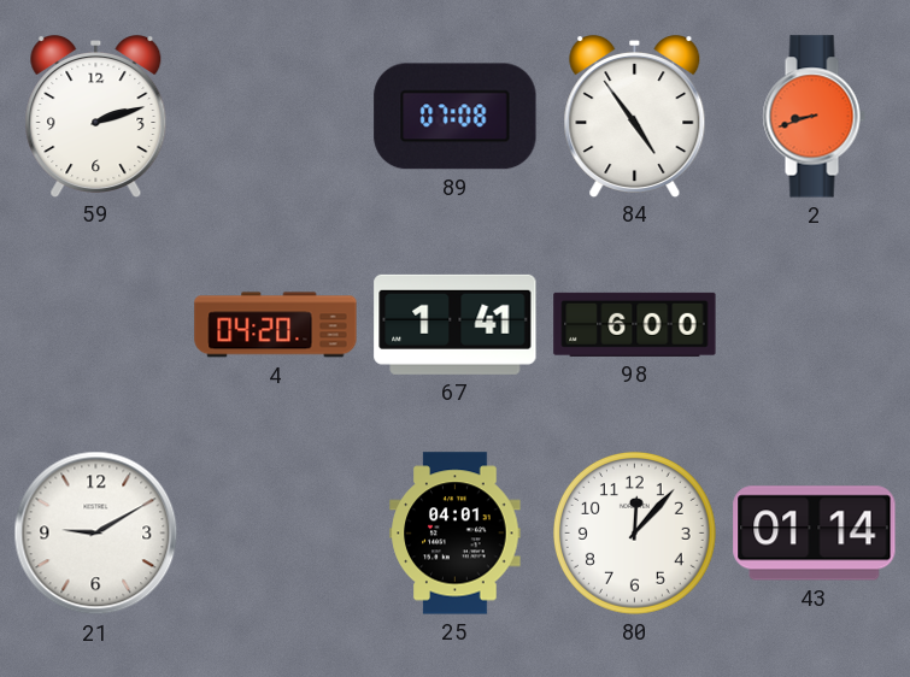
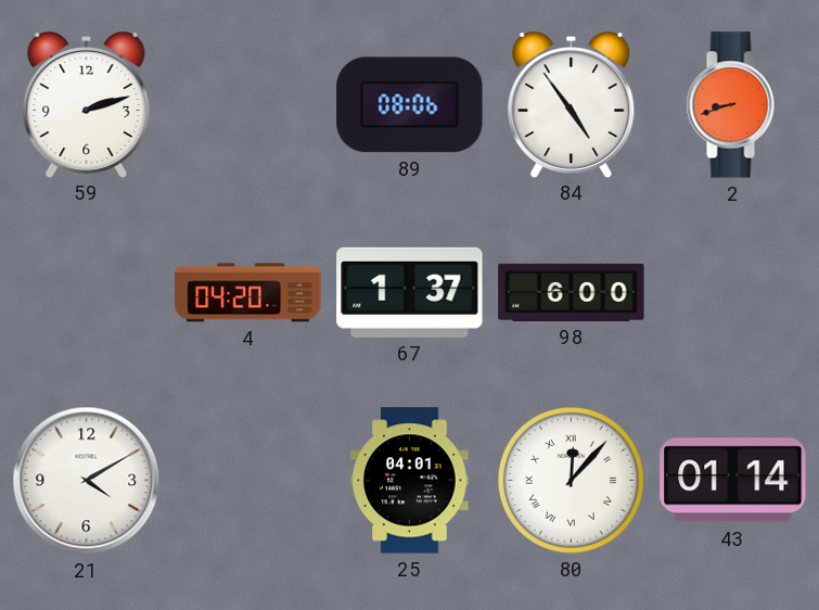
89: 07:08 -> 08:06
67: 1:41 -> 1:37
21: 9:10 -> 4:10
80 numerals: Arabic -> Roman
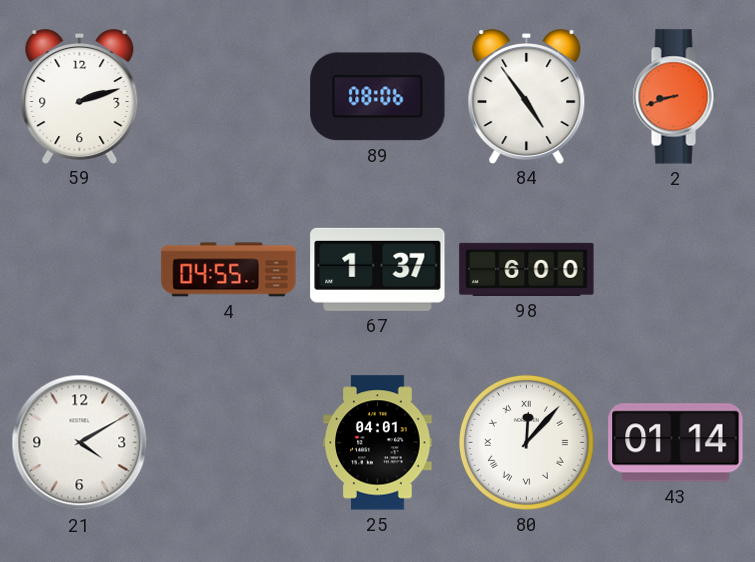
4: 04:20 -> 04:55
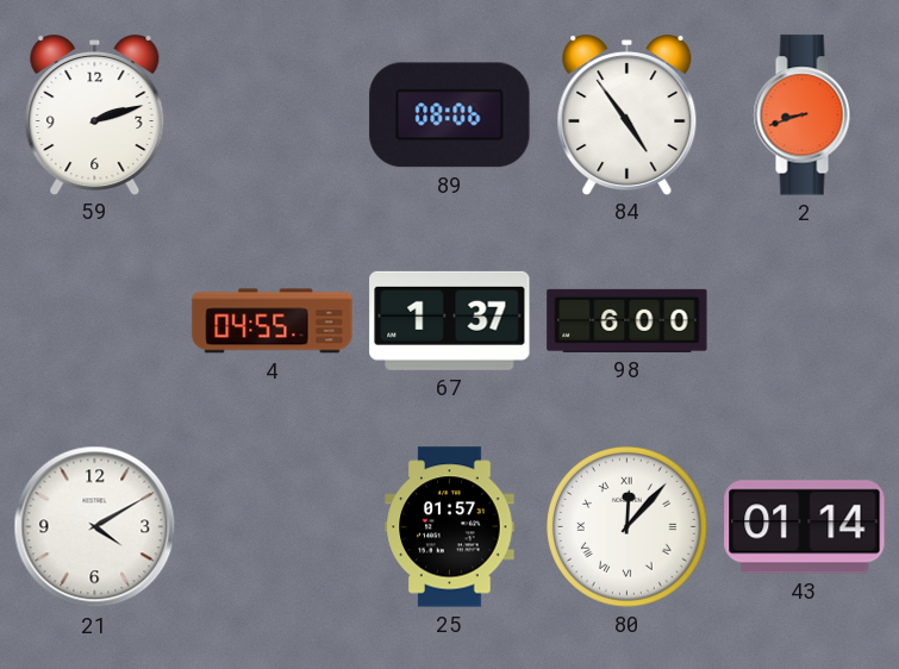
25: 04:01 -> 01:57
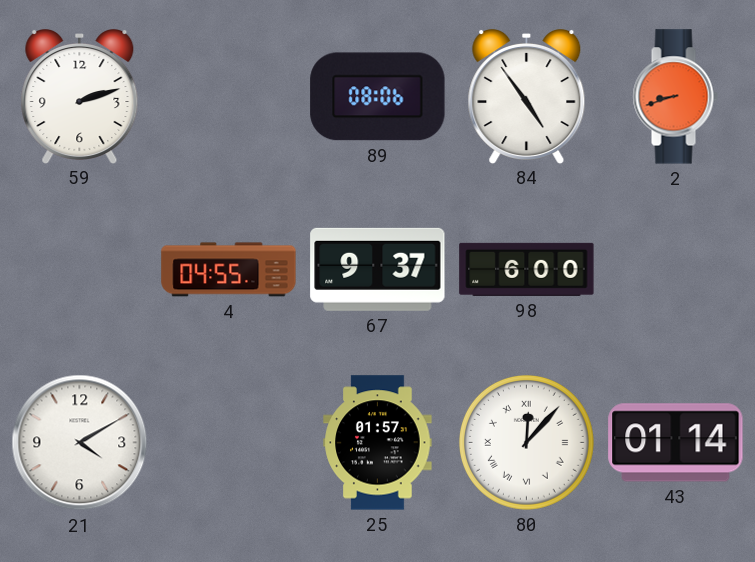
67: 1:37 -> 9:37
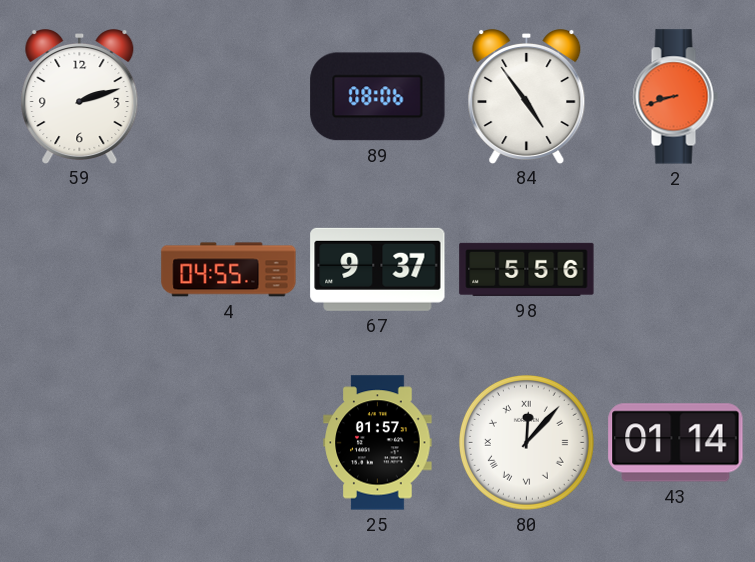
98: 6:00 -> 5:56
21: 4:10 -> none
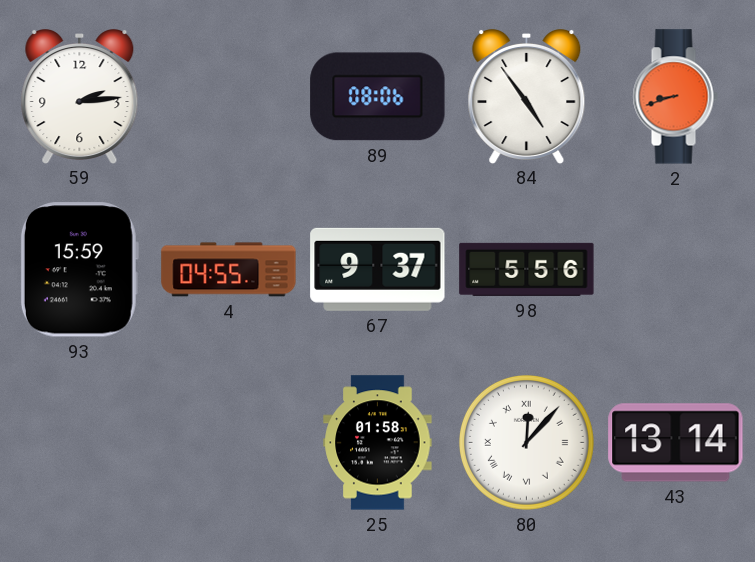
59: 2:12 -> 2:14
93: none -> 15:59
25: 01:57 -> 01:58
43: 01:14 -> 13:14
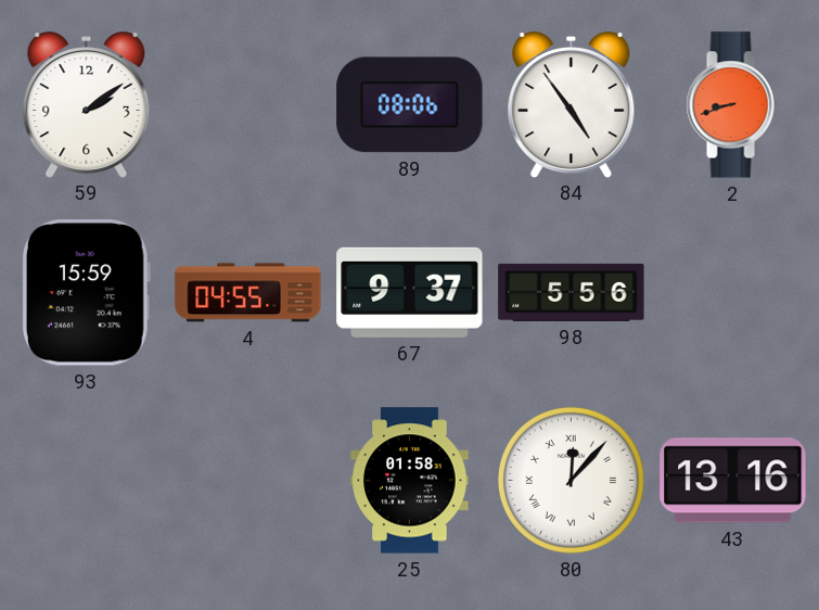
59: 2:14 -> 2:09
43: 13:14 -> 13:16
